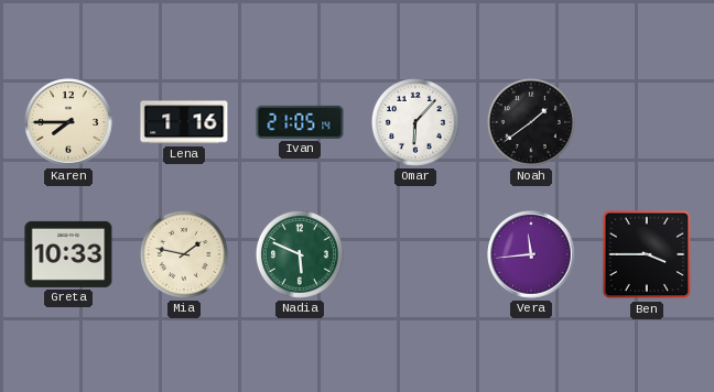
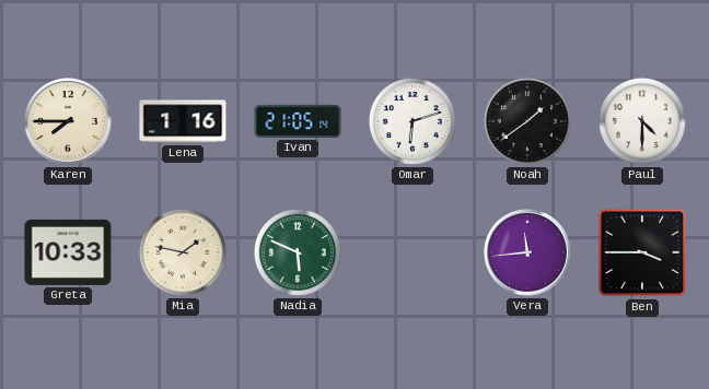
Omar: 6:07 -> 6:12
Paul: none -> 4:30
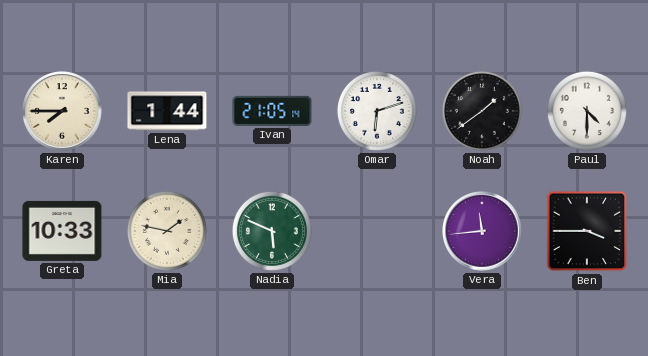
Lena: 1:16 -> 1:44
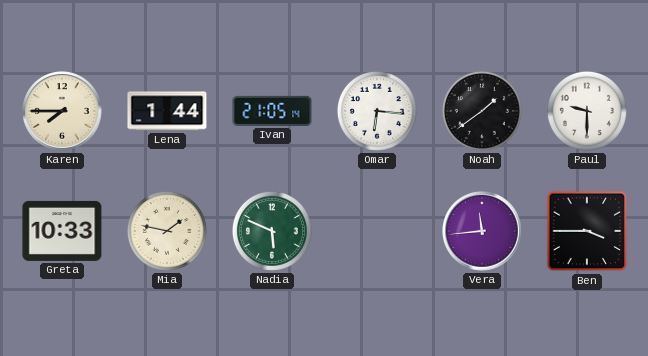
Omar: 6:12 -> 6:16
Paul: 4:30 -> 9:30
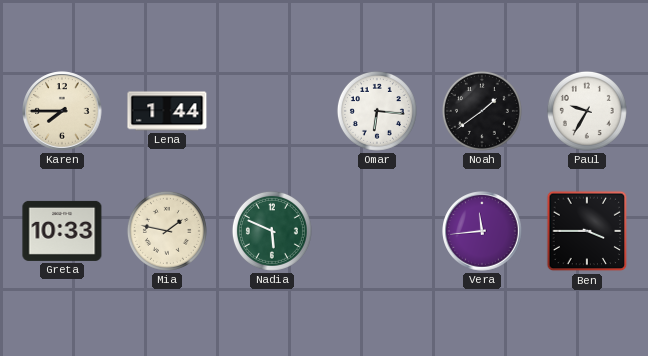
Ivan: 21:05 -> none
Paul: 9:30 -> 9:35
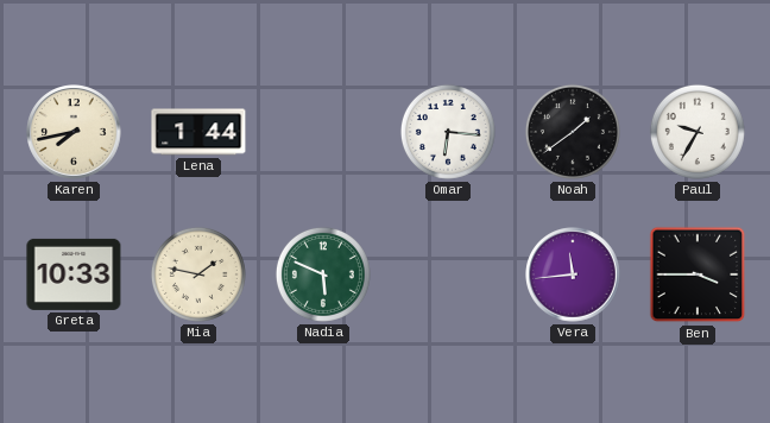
Karen: 7:45 -> 7:43
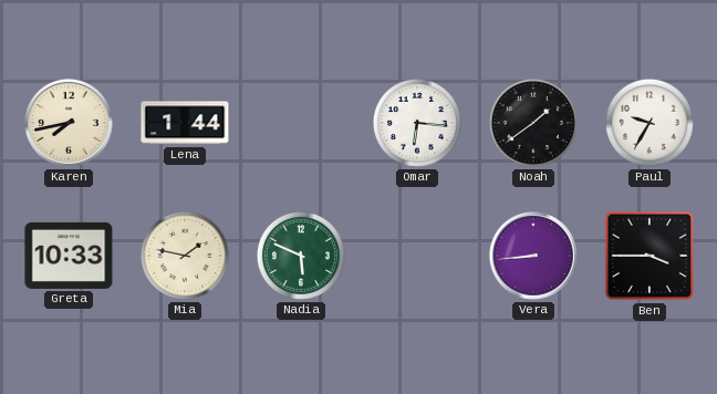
Vera: 11:44 -> 8:44
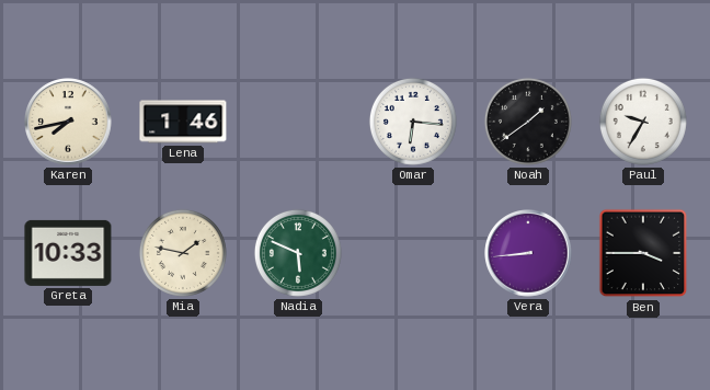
Lena: 1:44 -> 1:46
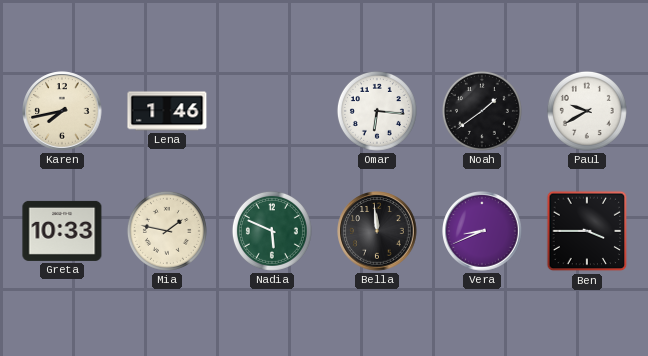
Paul: 9:35 -> 9:40
Bella: none -> 11:59
Vera: 8:44 -> 8:41
